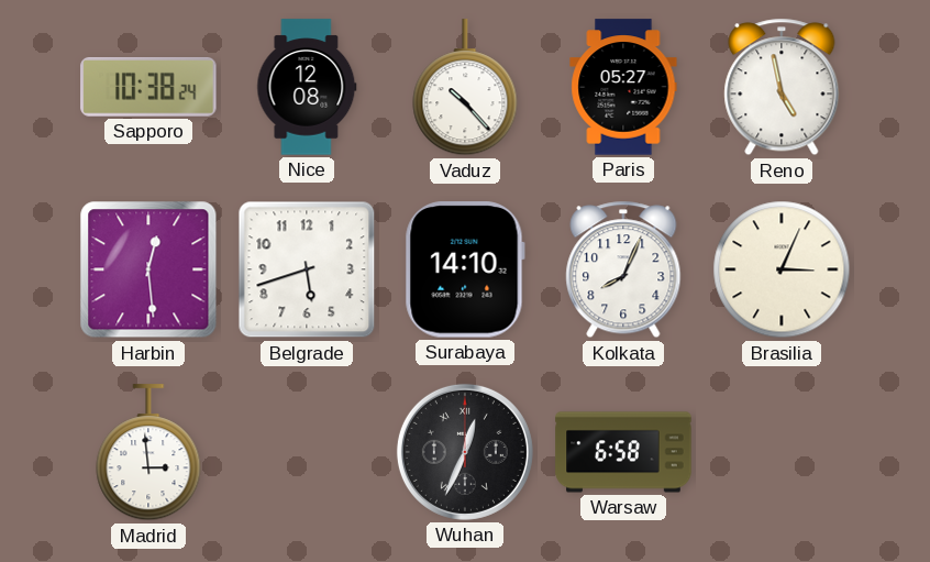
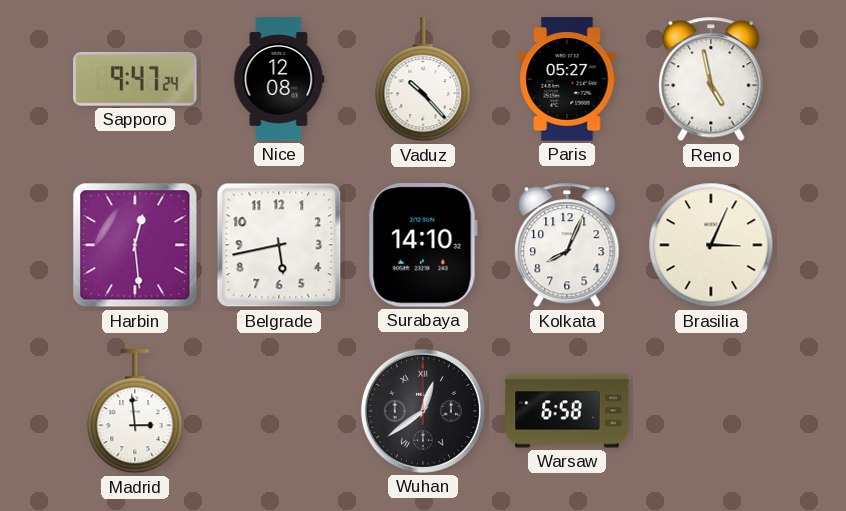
Sapporo: 10:38 -> 9:47
Belgrade: 5:42 -> 5:43
Wuhan: 12:34 -> 12:39
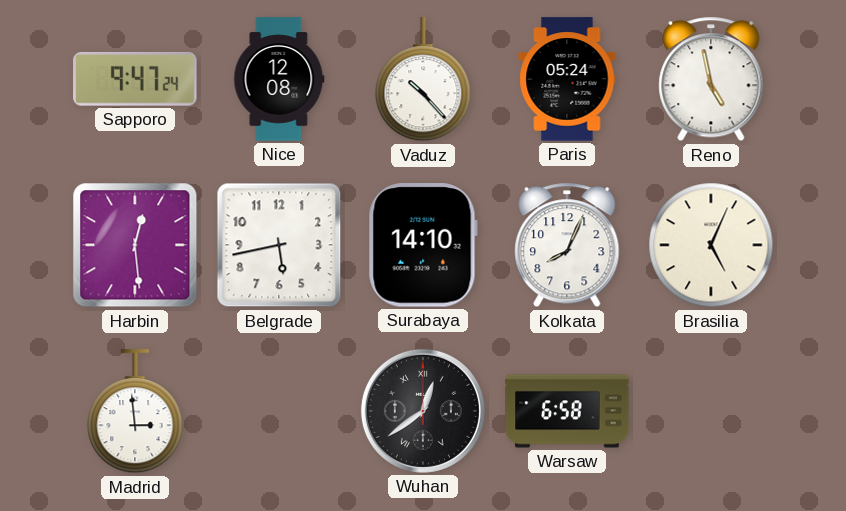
Paris: 05:27 -> 05:24
Brasilia: 3:04 -> 5:04
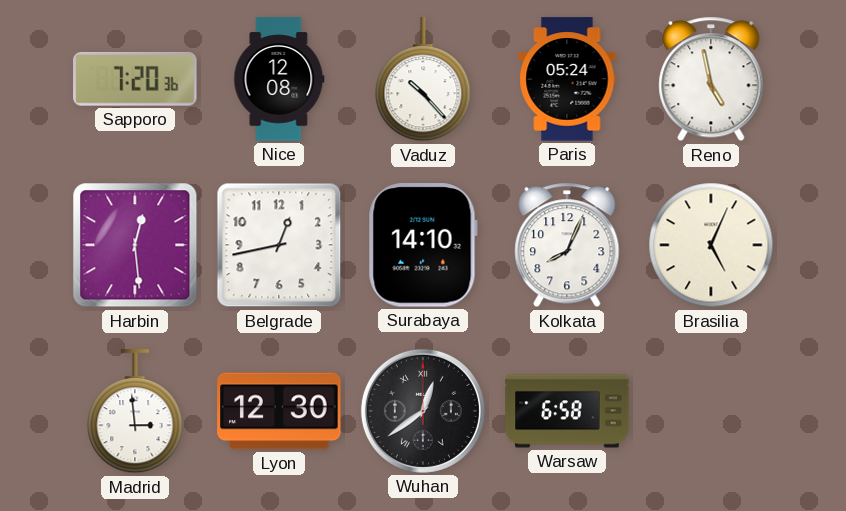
Sapporo: 9:47 -> 7:20
Belgrade: 5:43 -> 12:43
Lyon: none -> 12:30
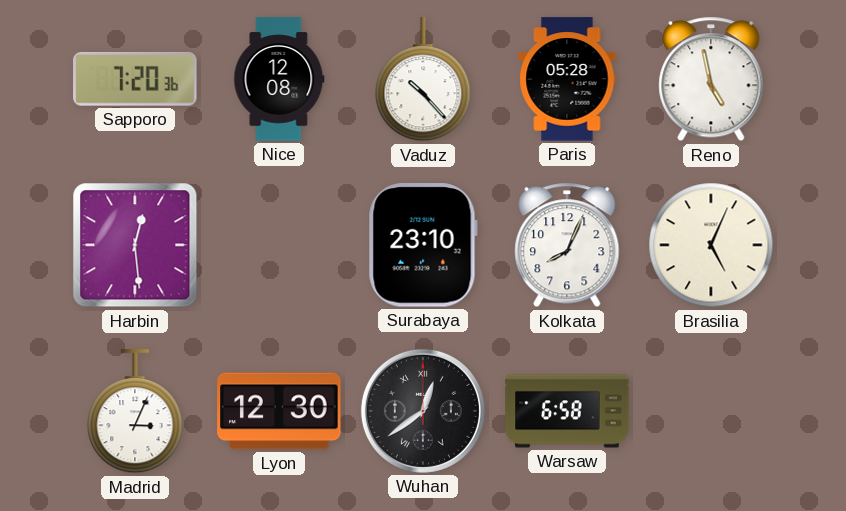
Paris: 05:24 -> 05:28
Belgrade: 12:43 -> none
Surabaya: 14:10 -> 23:10
Madrid: 2:59 -> 3:04
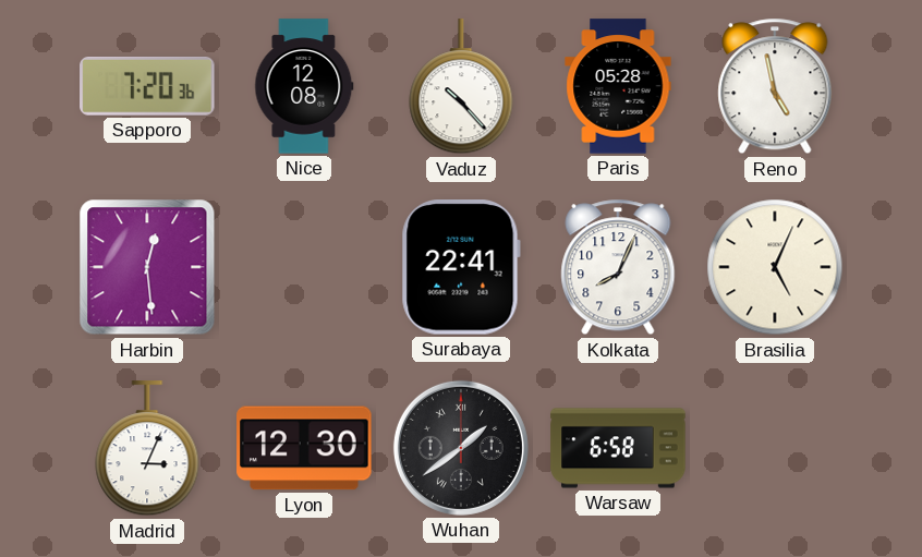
Surabaya: 23:10 -> 22:41
Wuhan: 12:39 -> 1:39
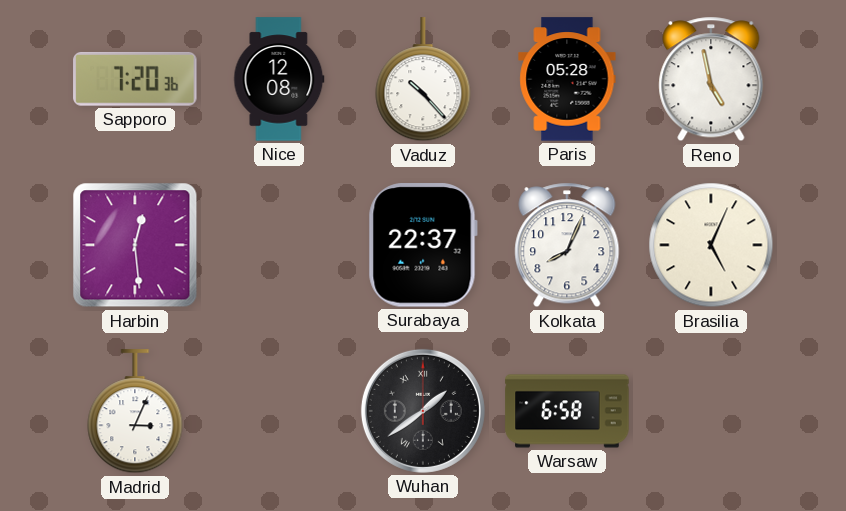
Surabaya: 22:41 -> 22:37
Lyon: 12:30 -> none
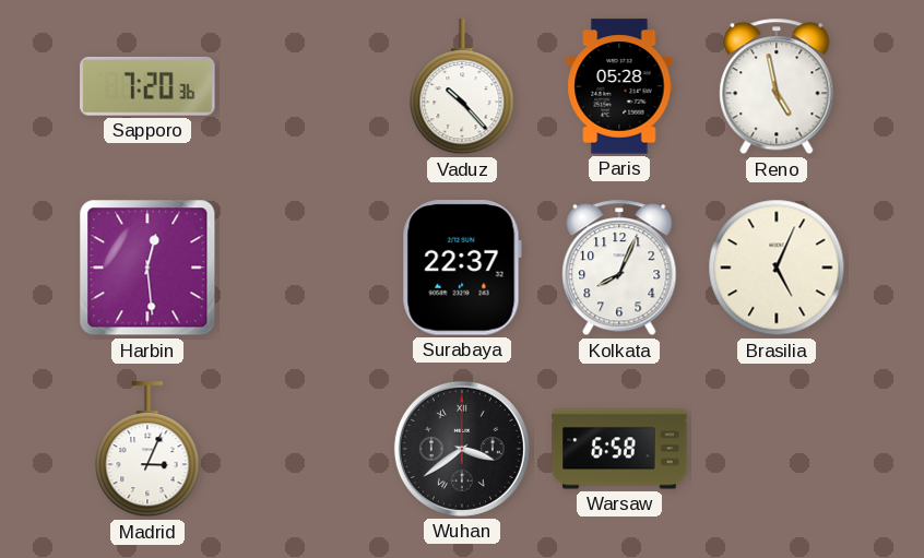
Nice: 12:08 -> none
Wuhan: 1:39 -> 3:39
